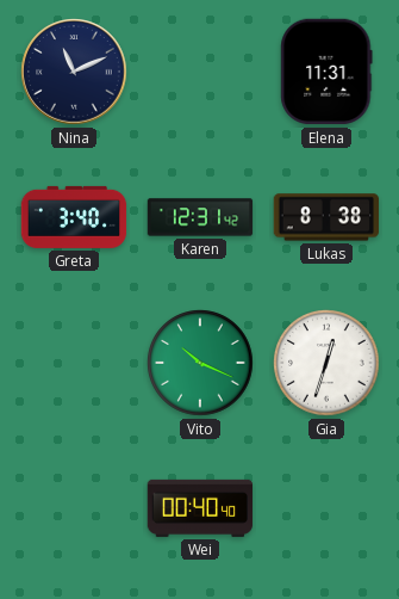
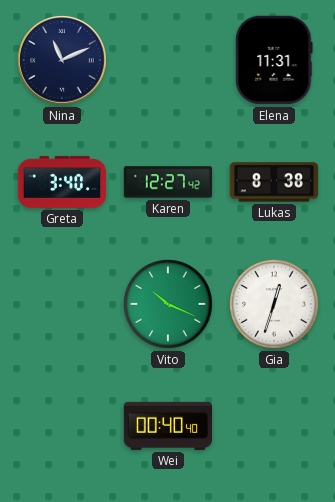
Karen: 12:31 -> 12:27
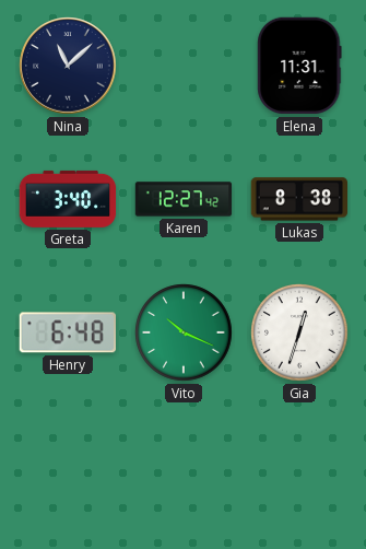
Nina: 11:11 -> 11:08
Henry: none -> 6:48
Wei: 00:40 -> none
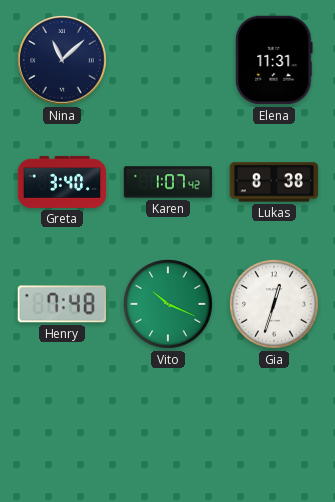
Karen: 12:27 -> 1:07
Henry: 6:48 -> 7:48
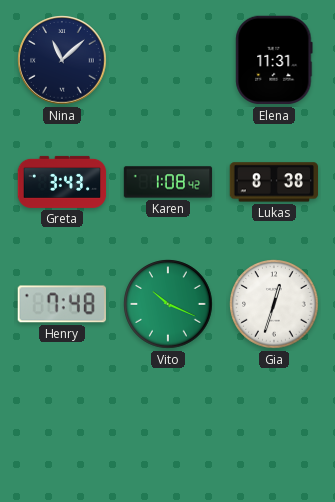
Greta: 3:40 -> 3:43
Karen: 1:07 -> 1:08
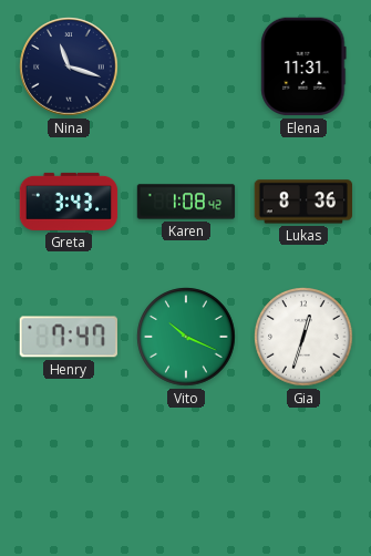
Nina: 11:08 -> 11:18
Lukas: 8:38 -> 8:36
Henry: 7:48 -> 7:47
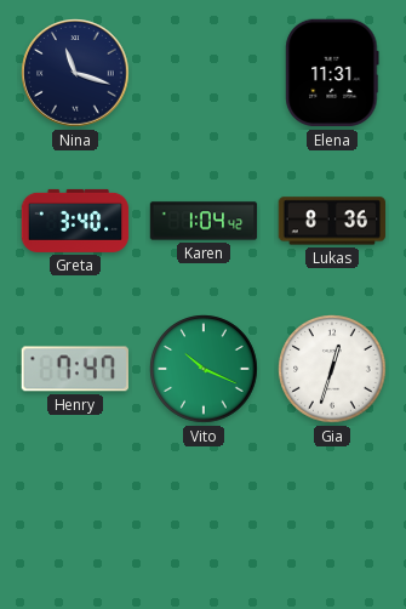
Greta: 3:43 -> 3:40
Karen: 1:08 -> 1:04
